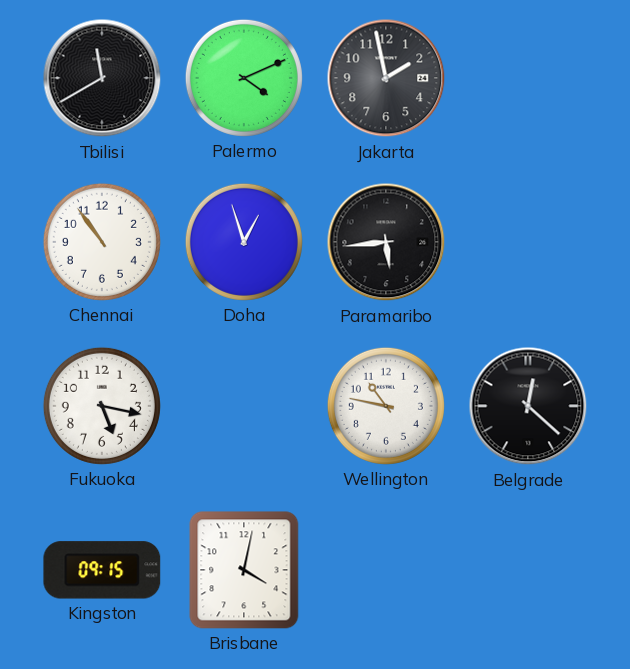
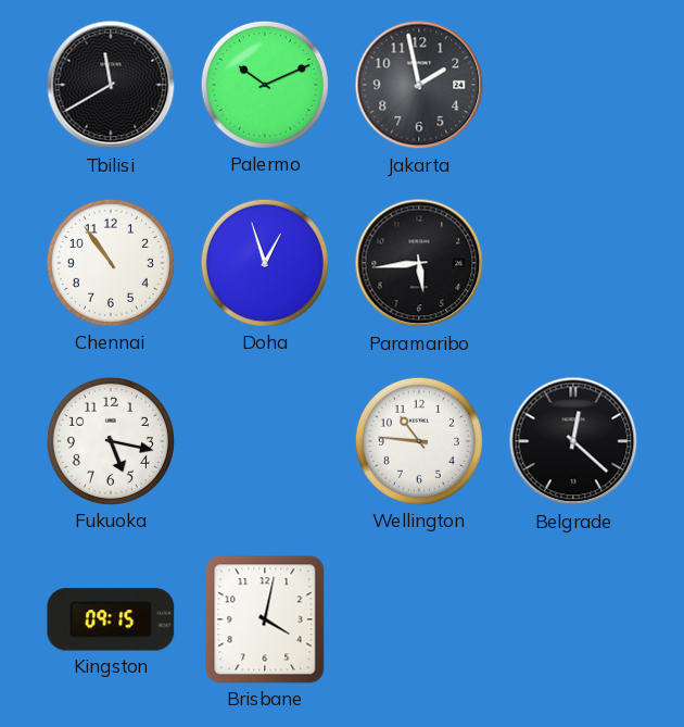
Palermo: 4:11 -> 10:11
Wellington: 10:47 -> 10:46
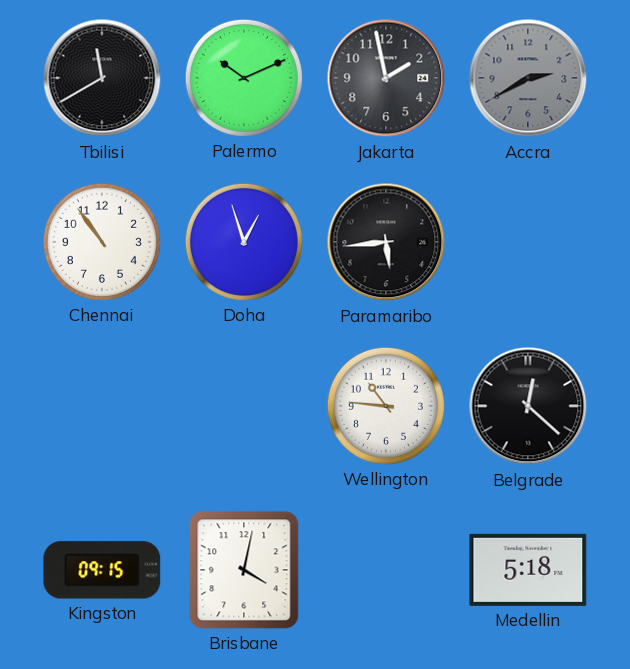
Accra: none -> 2:40
Fukuoka: 5:17 -> none
Medellin: none -> 5:18
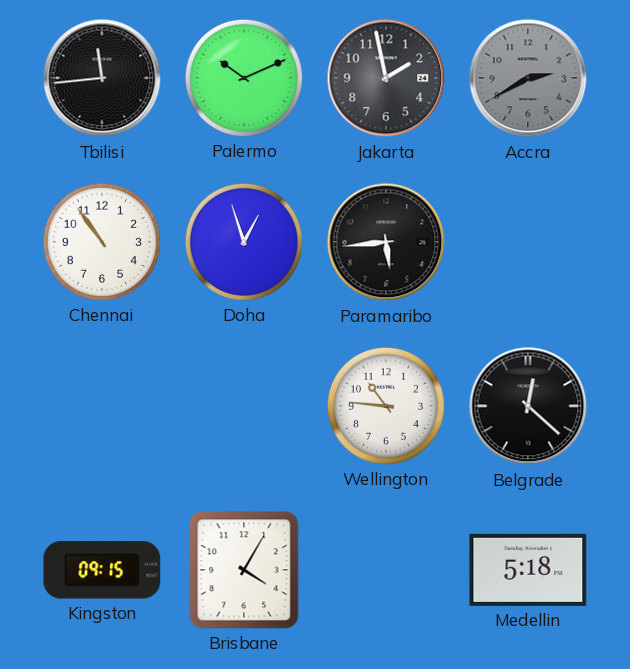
Tbilisi: 11:40 -> 11:44
Brisbane: 4:02 -> 4:05
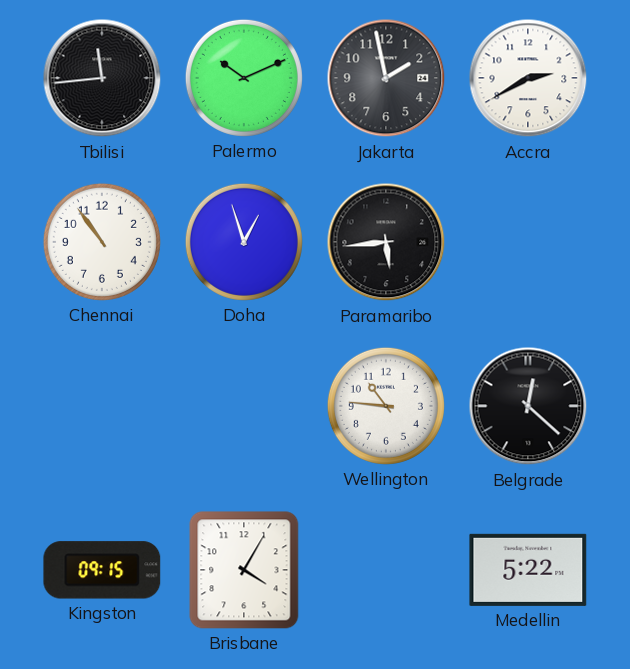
Accra dial: grey -> white
Medellin: 5:18 -> 5:22
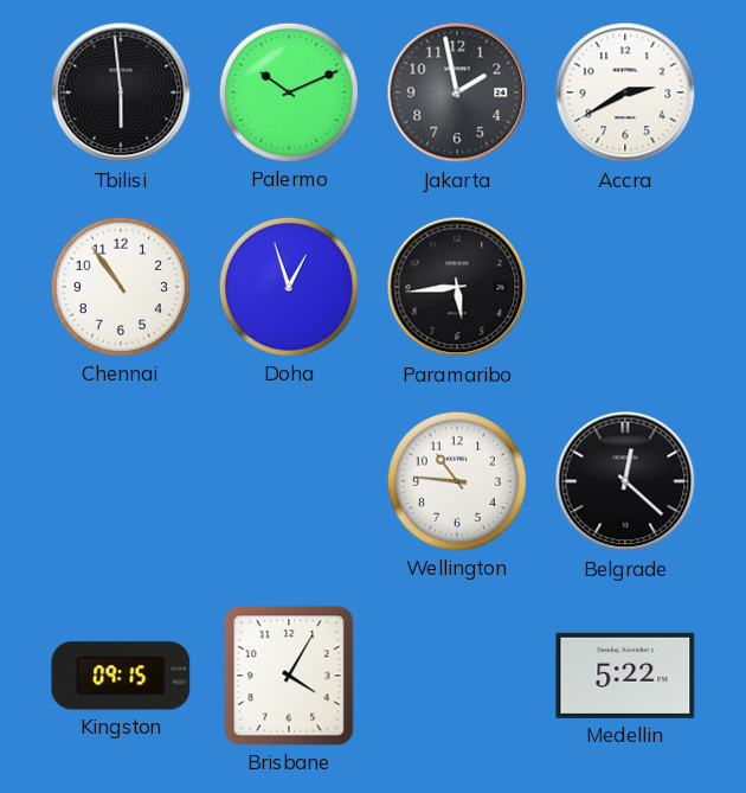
Tbilisi: 11:44 -> 5:59
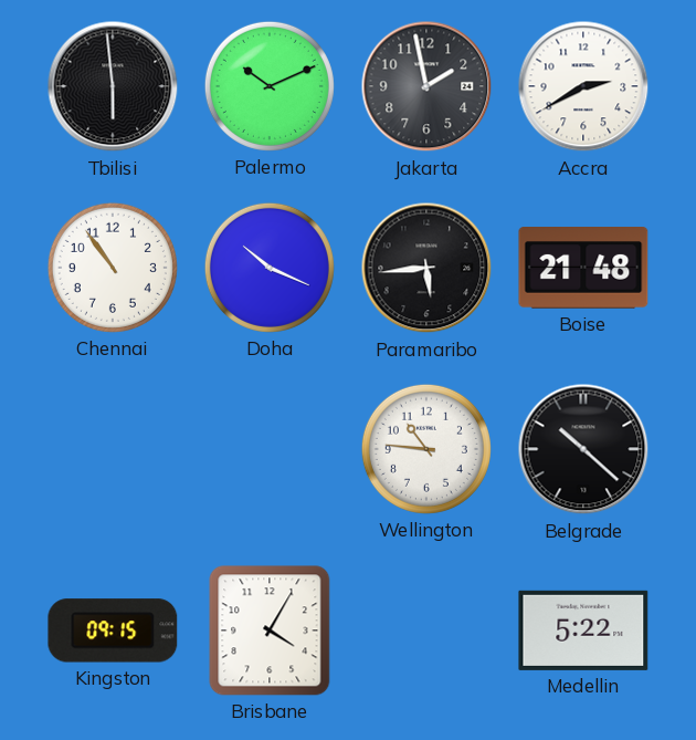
Doha: 12:57 -> 10:19
Boise: none -> 21:48
Belgrade: 12:22 -> 10:22
